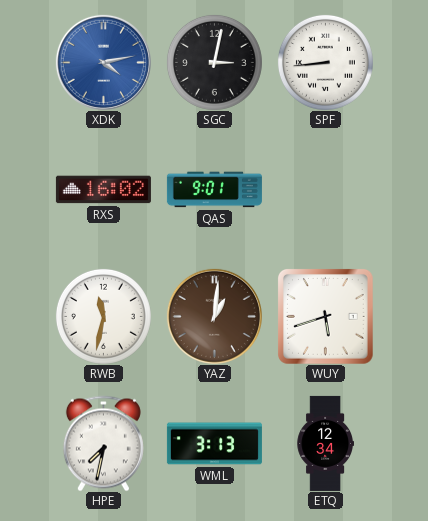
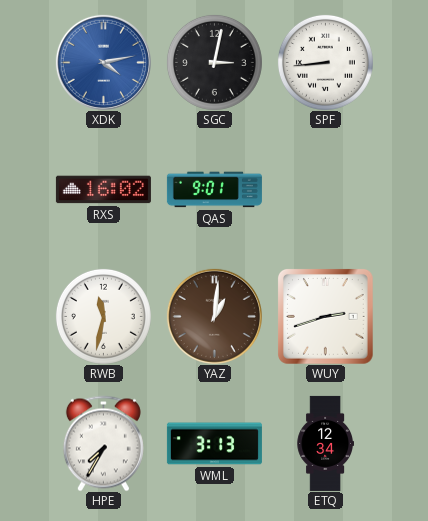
WUY: 5:42 -> 2:42
HPE: 7:32 -> 7:35
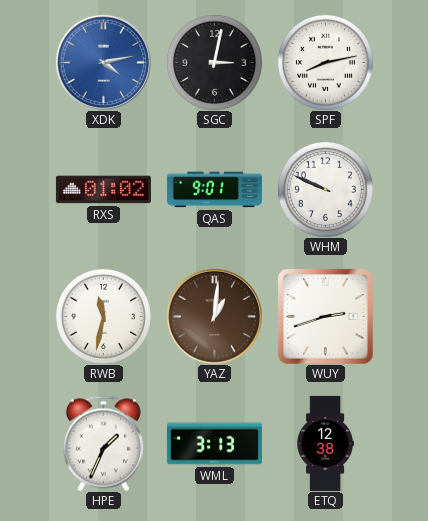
SPF: 8:44 -> 8:13
RXS: 16:02 -> 01:02
WHM: none -> 9:49
HPE: 7:35 -> 1:34
ETQ: 12:34 -> 12:38
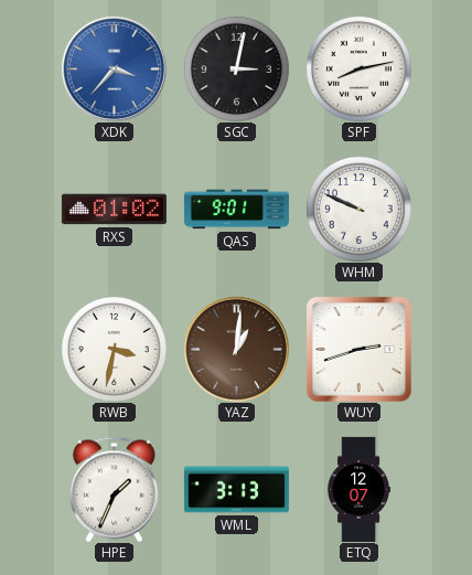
XDK: 4:13 -> 3:37
RWB: 11:32 -> 3:32
ETQ: 12:38 -> 12:07
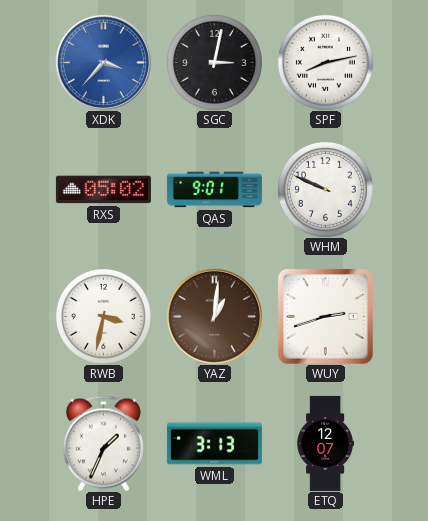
RXS: 01:02 -> 05:02
